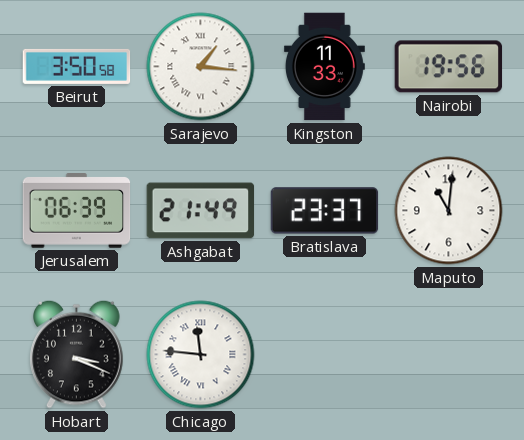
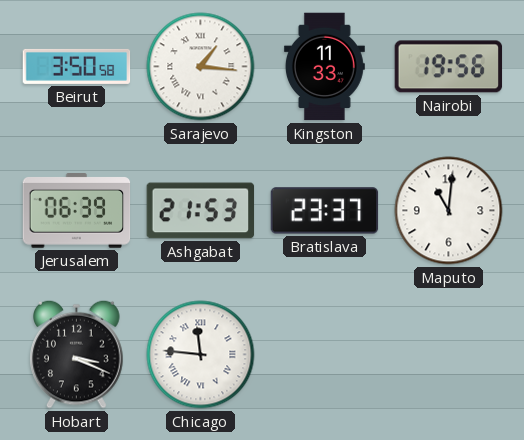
Ashgabat: 21:49 -> 21:53
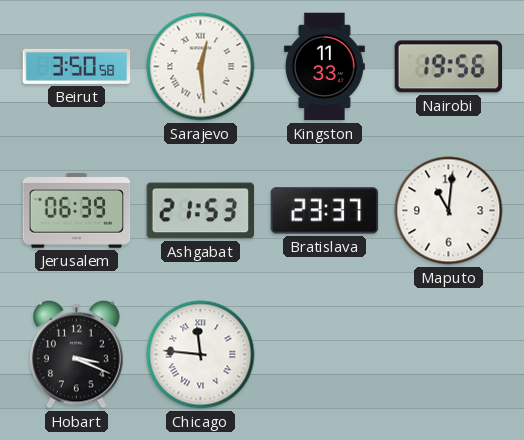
Sarajevo: 1:16 -> 12:29
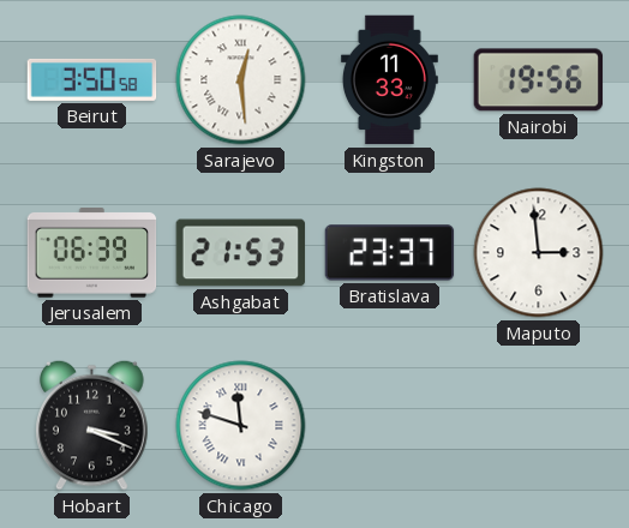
Maputo: 11:01 -> 2:59
Chicago: 11:46 -> 11:48
